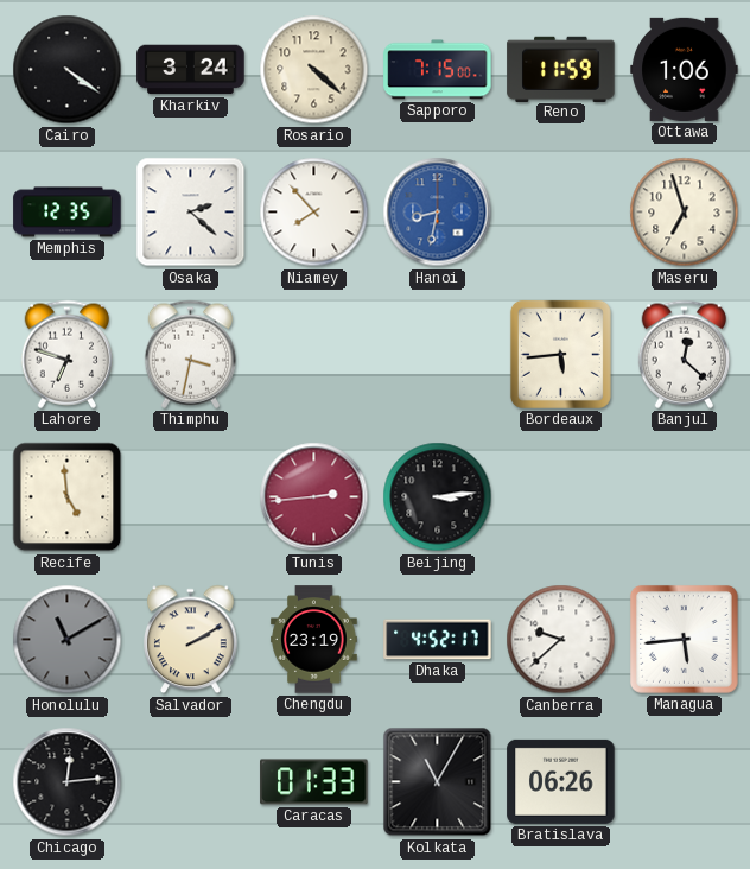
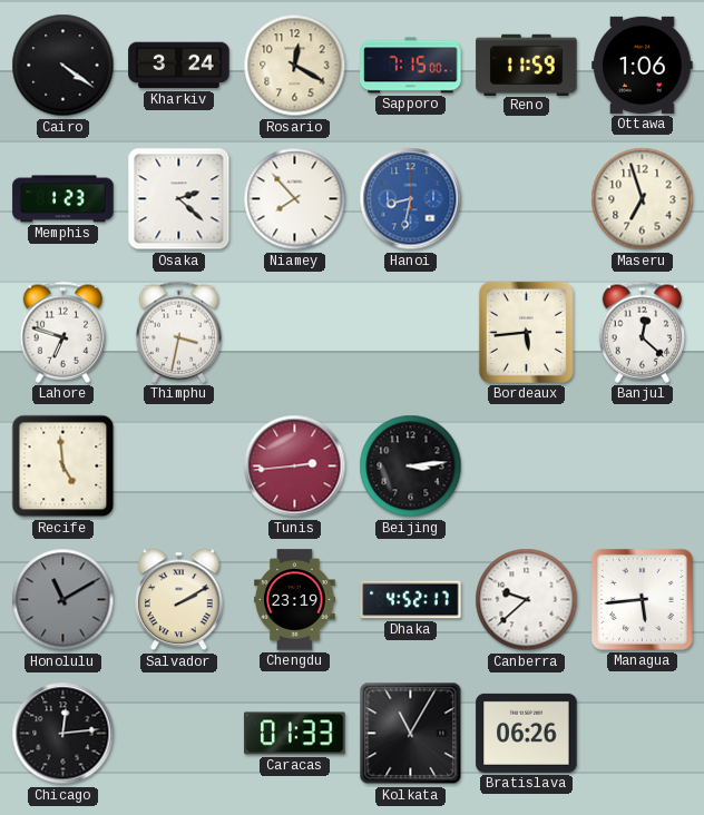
Rosario: 4:22 -> 12:20
Memphis: 12:35 -> 1:23
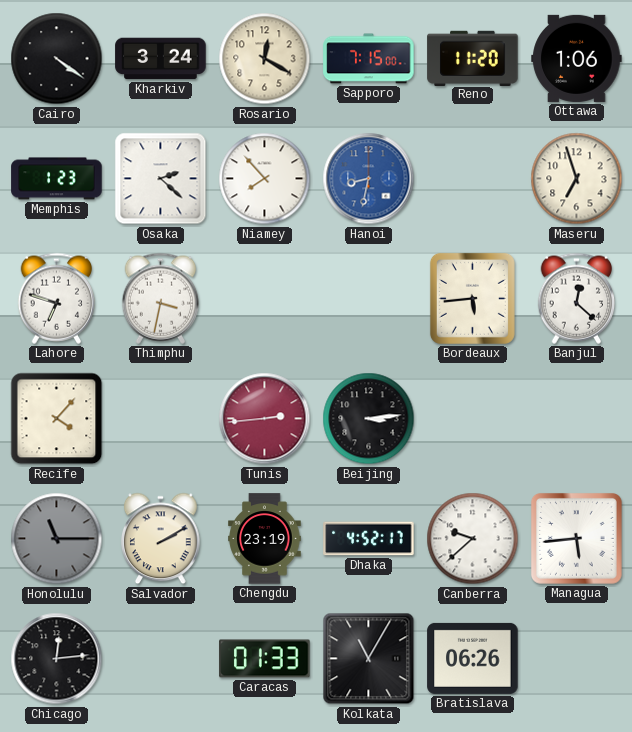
Reno: 11:59 -> 11:20
Recife: 4:59 -> 4:07
Honolulu: 11:10 -> 11:15
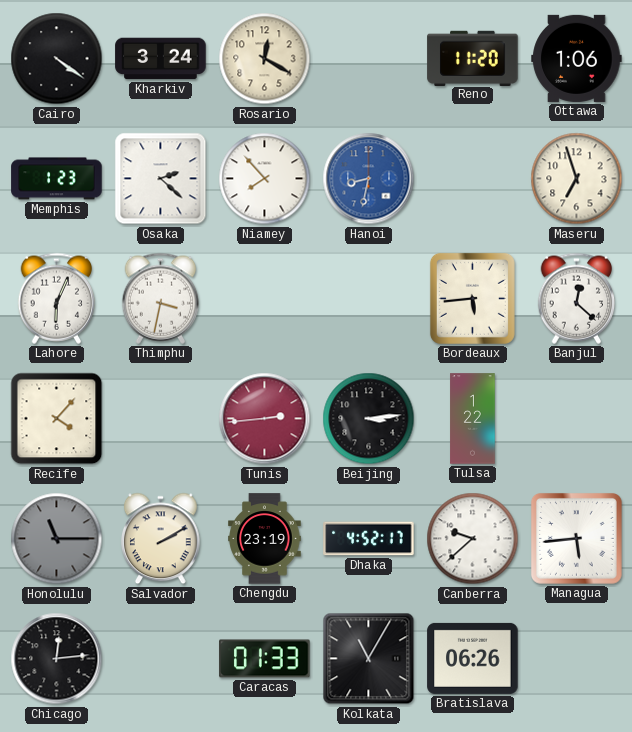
Sapporo: 7:15 -> none
Lahore: 6:48 -> 6:04
Tulsa: none -> 1:22
